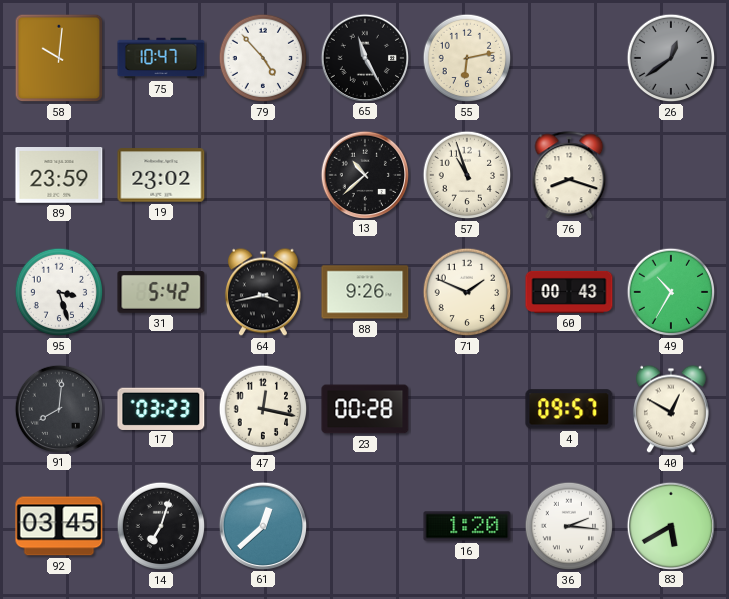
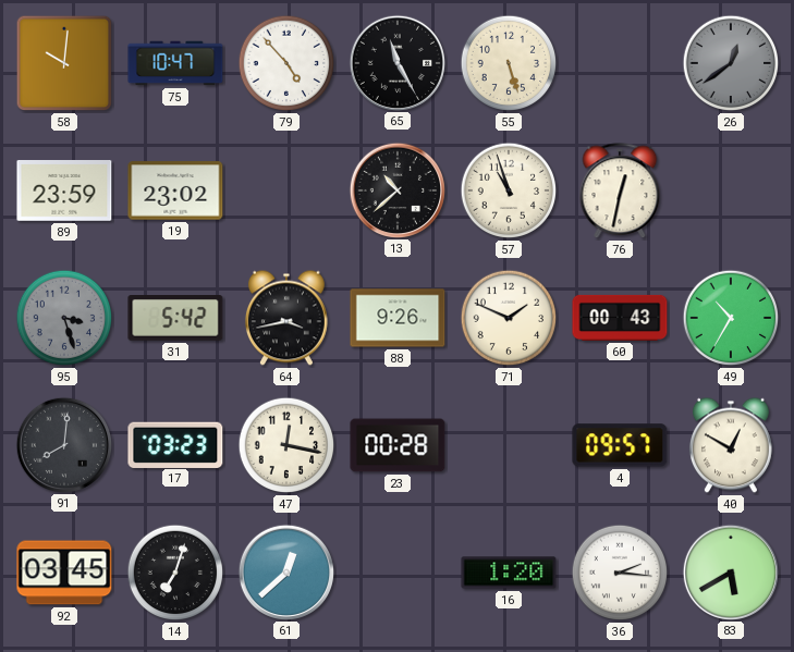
55: 6:13 -> 5:27
76: 8:18 -> 12:32
95 dial: white -> grey
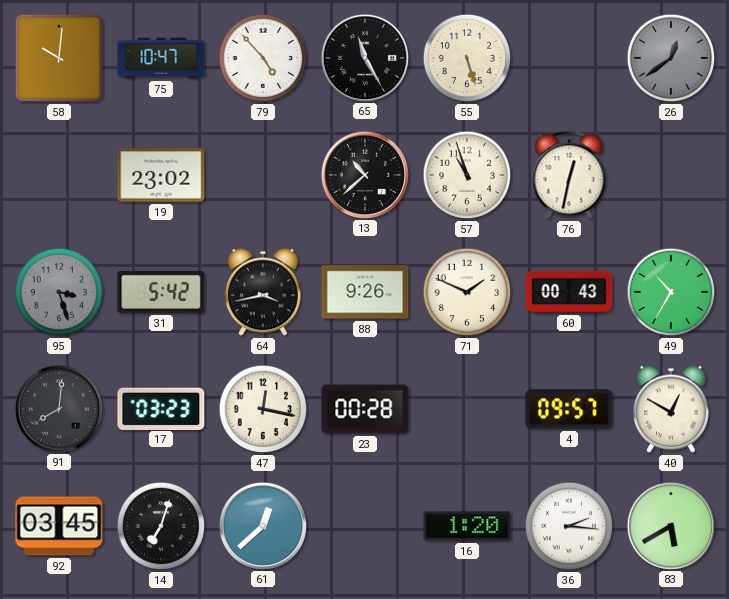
89: 23:59 -> none
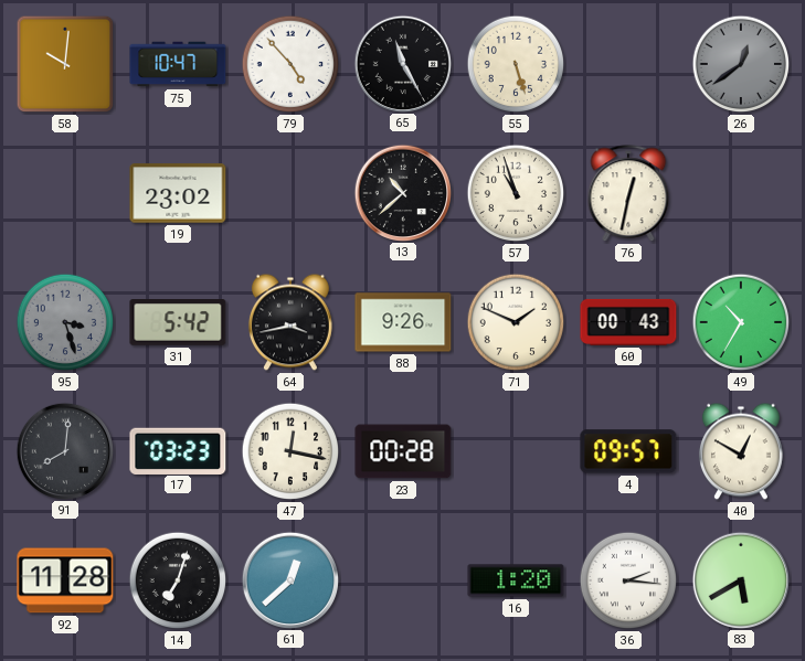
92: 03:45 -> 11:28
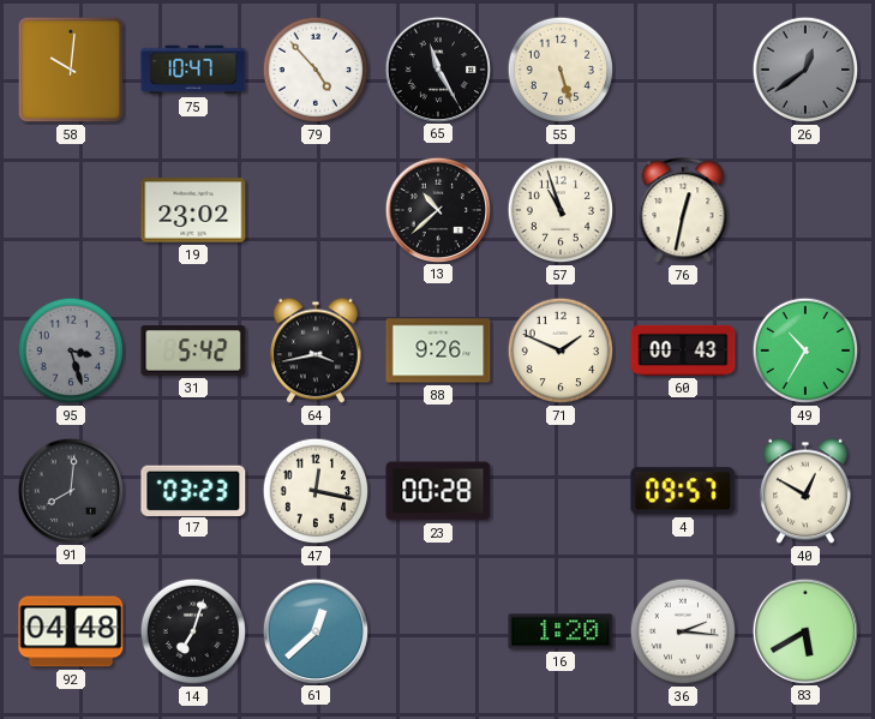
92: 11:28 -> 04:48
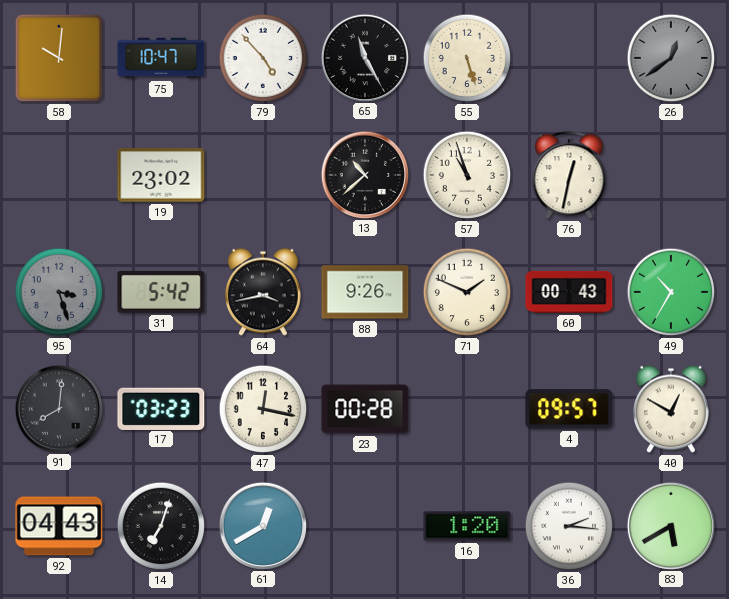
92: 04:48 -> 04:43
61: 12:38 -> 12:40
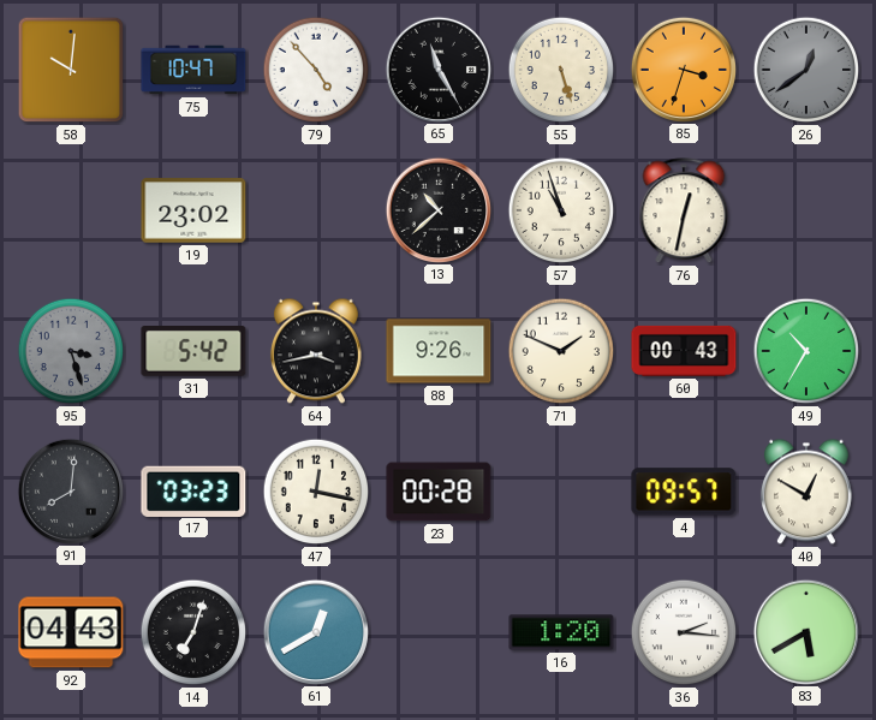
85: none -> 3:33
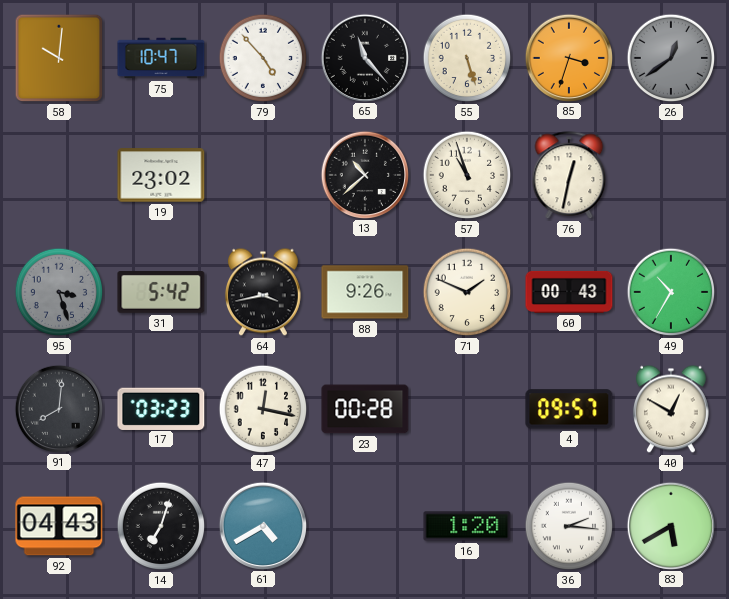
65: 11:25 -> 11:23
61: 12:40 -> 4:40
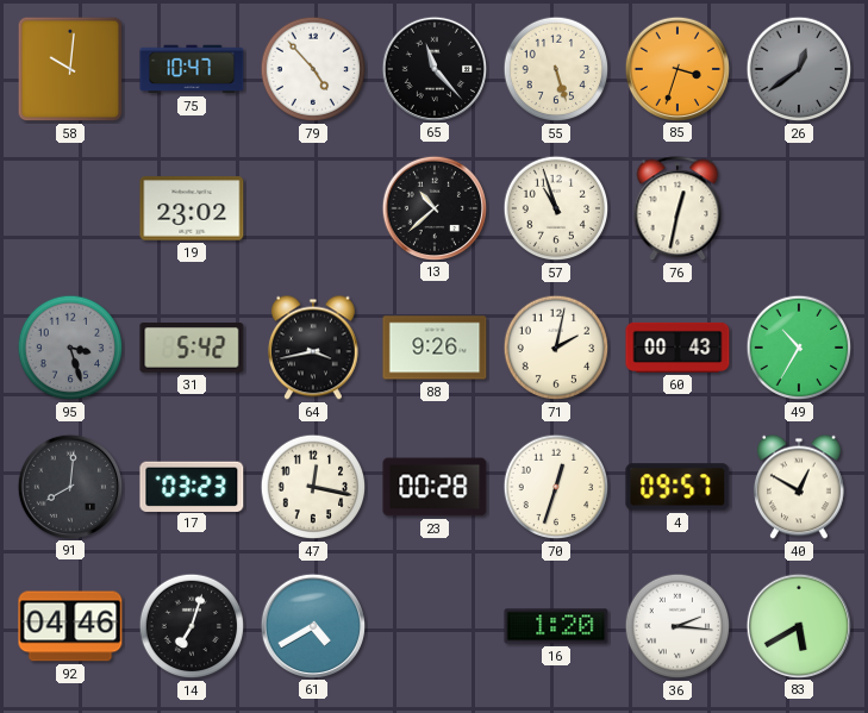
71: 1:49 -> 2:02
70: none -> 12:33
92: 04:43 -> 04:46
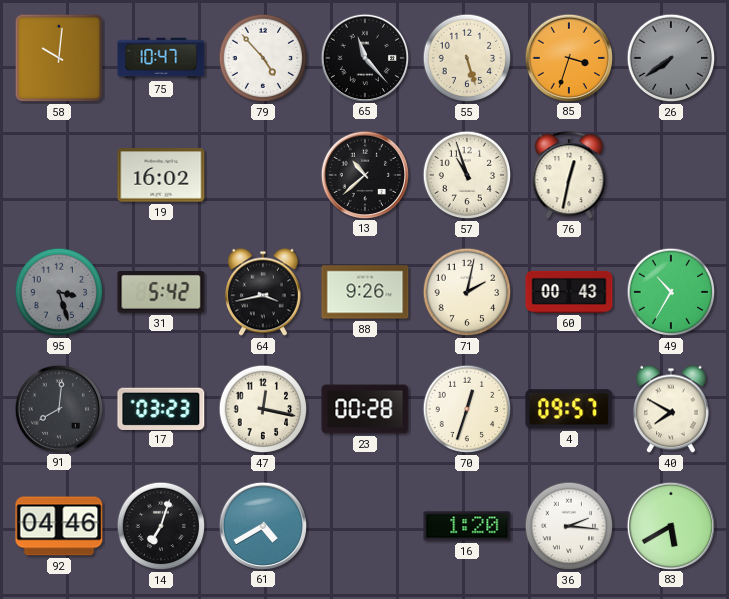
26: 12:39 -> 7:39
19: 23:02 -> 16:02
40: 12:50 -> 7:50
